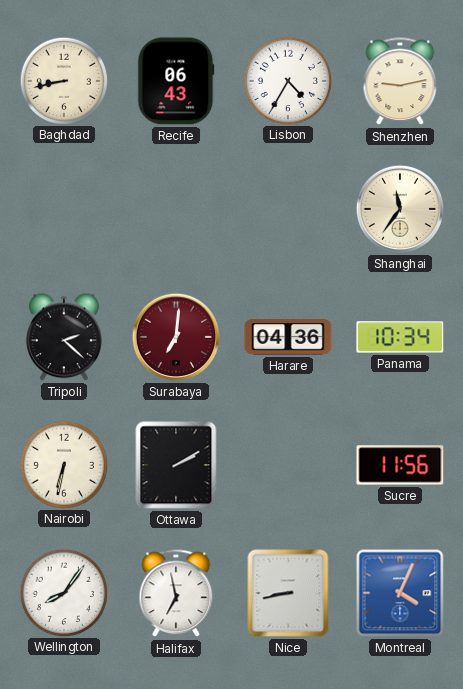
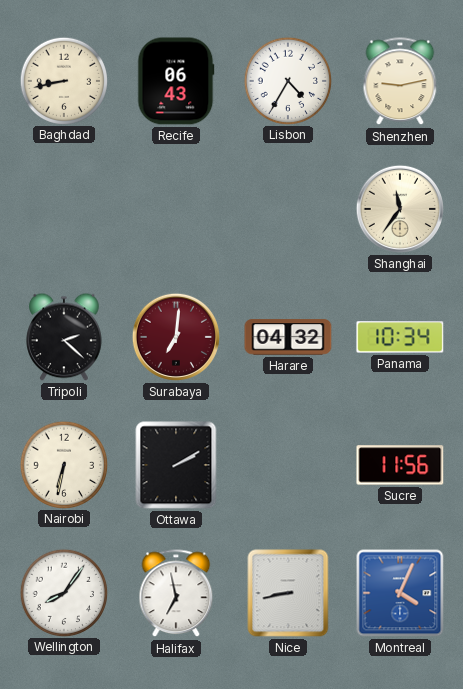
Harare: 04:36 -> 04:32
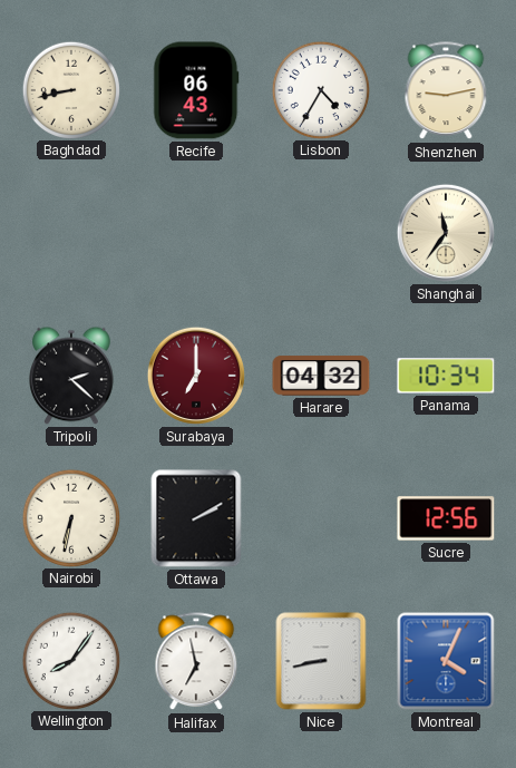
Surabaya: 7:01 -> 7:00
Sucre: 11:56 -> 12:56
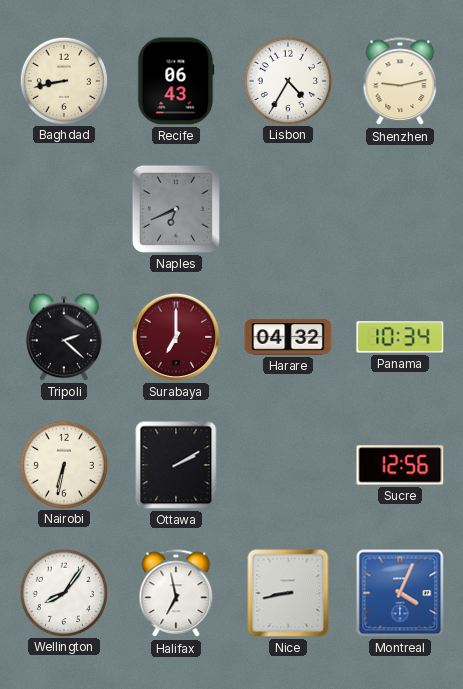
Naples: none -> 6:41
Shanghai: 11:36 -> none
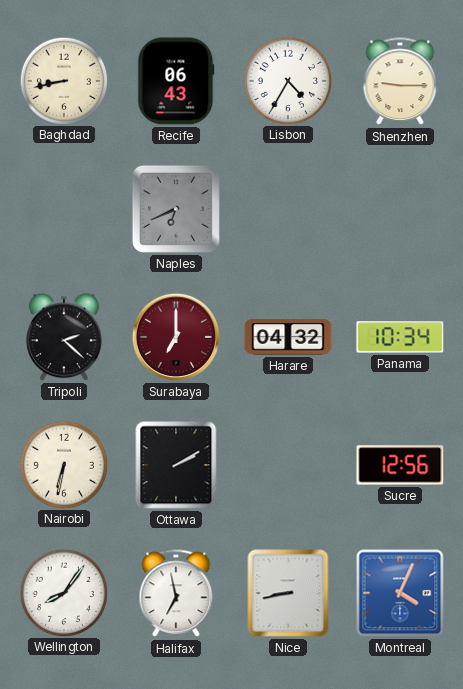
Shenzhen: 9:13 -> 9:15
